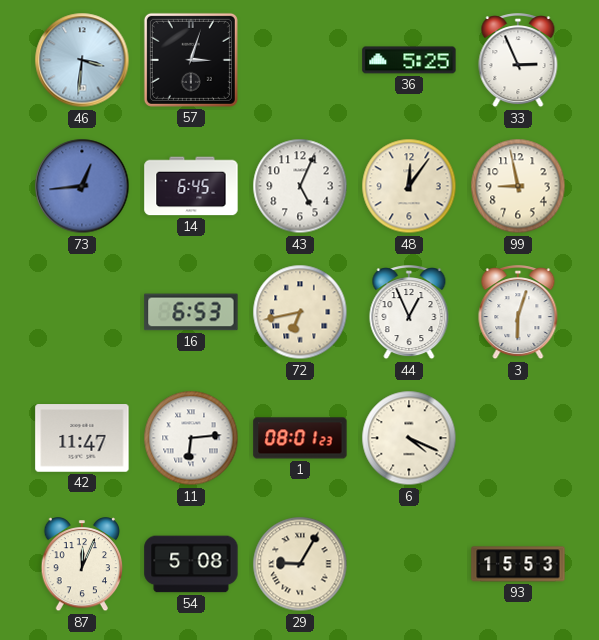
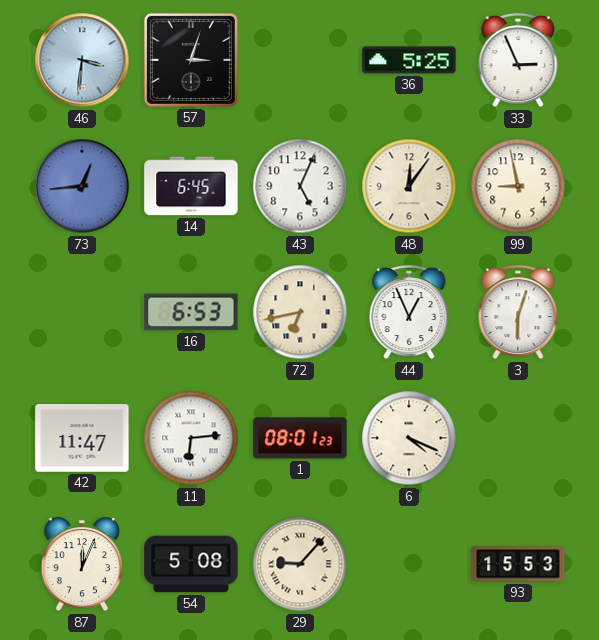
29: 9:05 -> 9:07
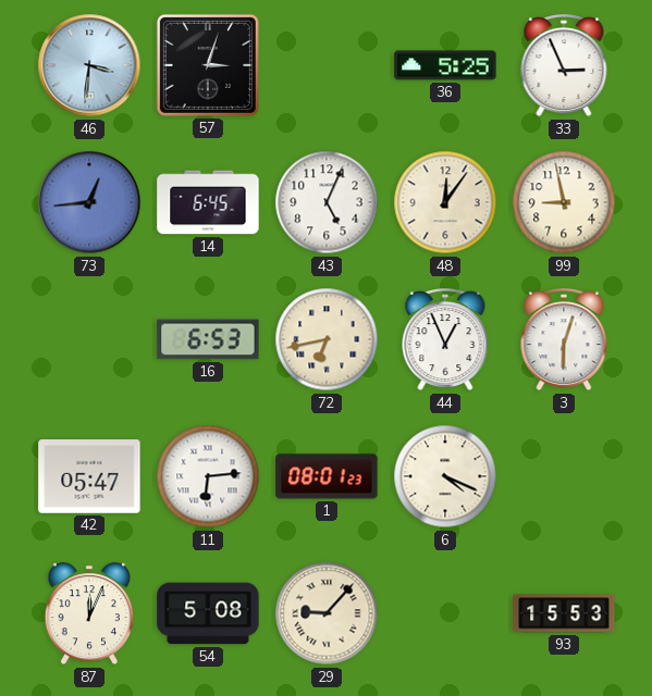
42: 11:47 -> 05:47
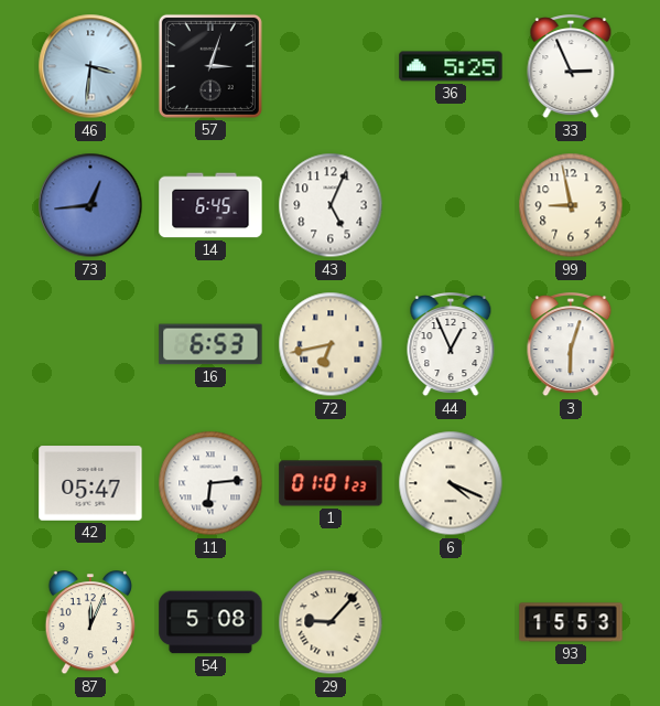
48: 12:06 -> none
1: 08:01 -> 01:01
